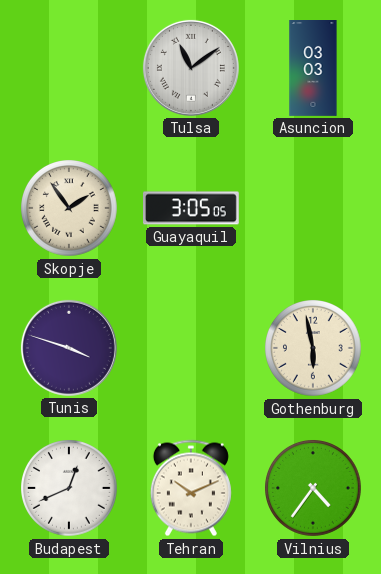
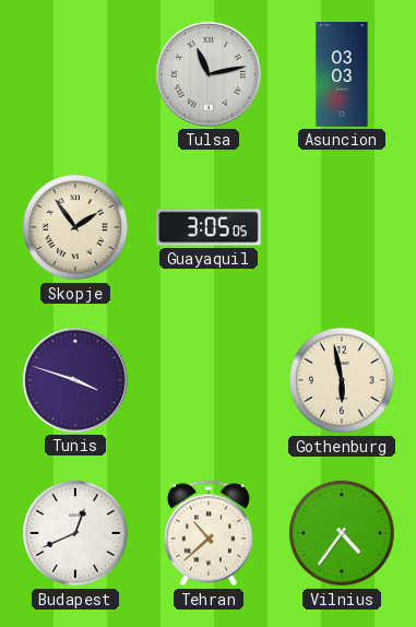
Tulsa: 11:09 -> 11:13
Tehran: 10:11 -> 10:38
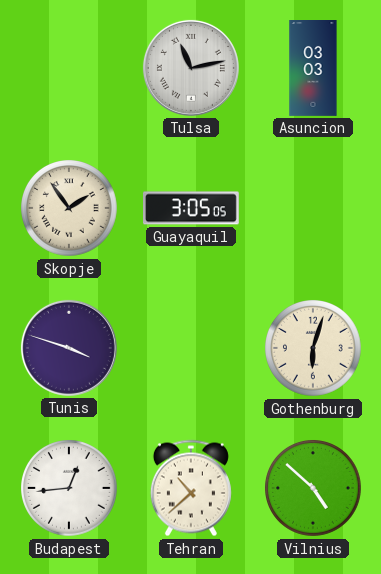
Gothenburg: 5:58 -> 6:03
Budapest: 12:41 -> 12:44
Vilnius: 4:36 -> 4:52
